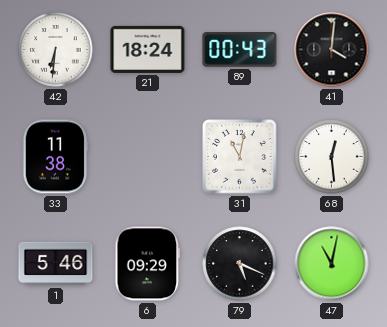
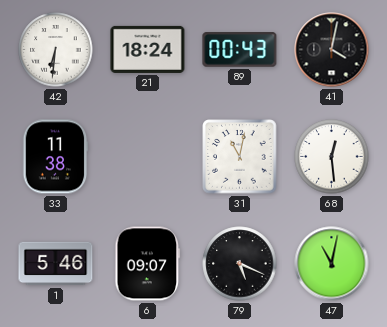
41: 4:01 -> 4:02
6: 09:29 -> 09:07
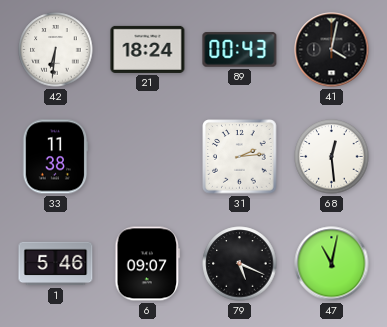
31: 11:02 -> 2:14
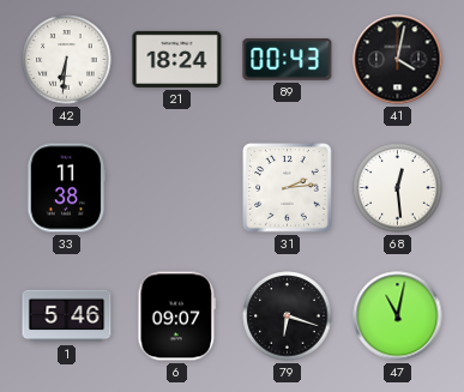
79: 5:19 -> 6:18
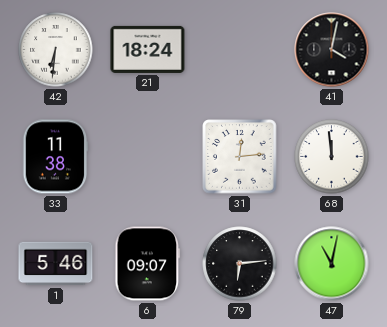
89: 00:43 -> none
31: 2:14 -> 12:14
68: 12:29 -> 11:59
79: 6:18 -> 6:14
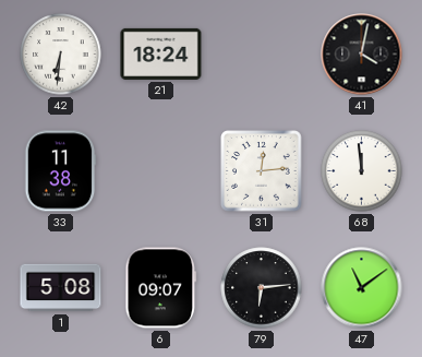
1: 5:46 -> 5:08
47: 11:02 -> 11:09
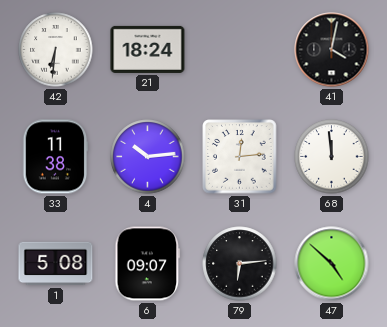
4: none -> 10:14
47: 11:09 -> 4:52
